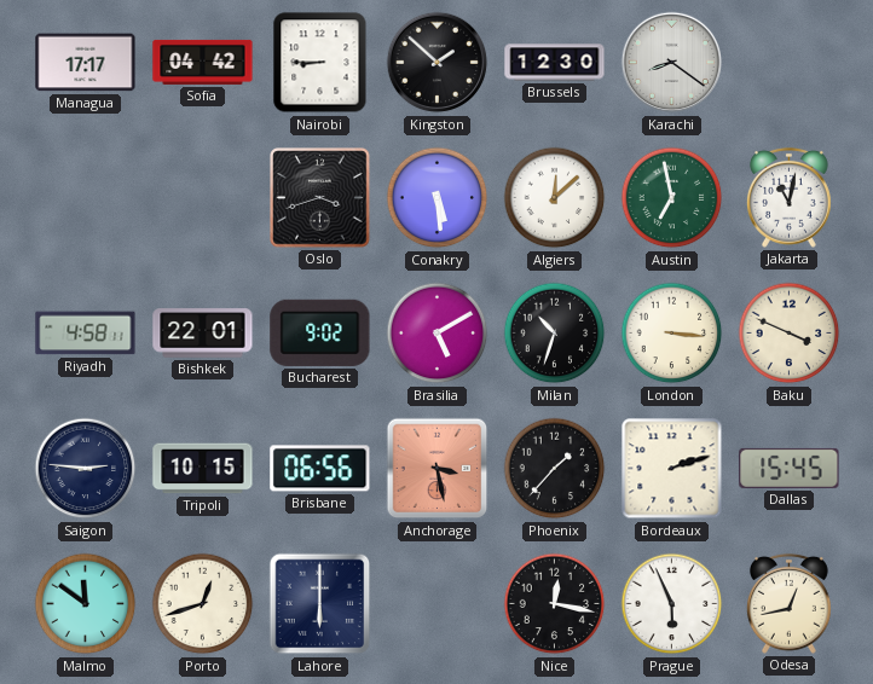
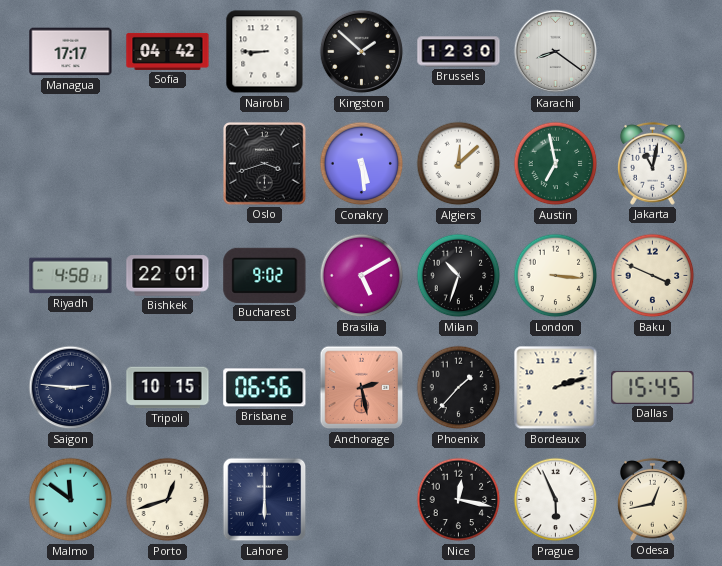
Anchorage: 3:28 -> 2:28
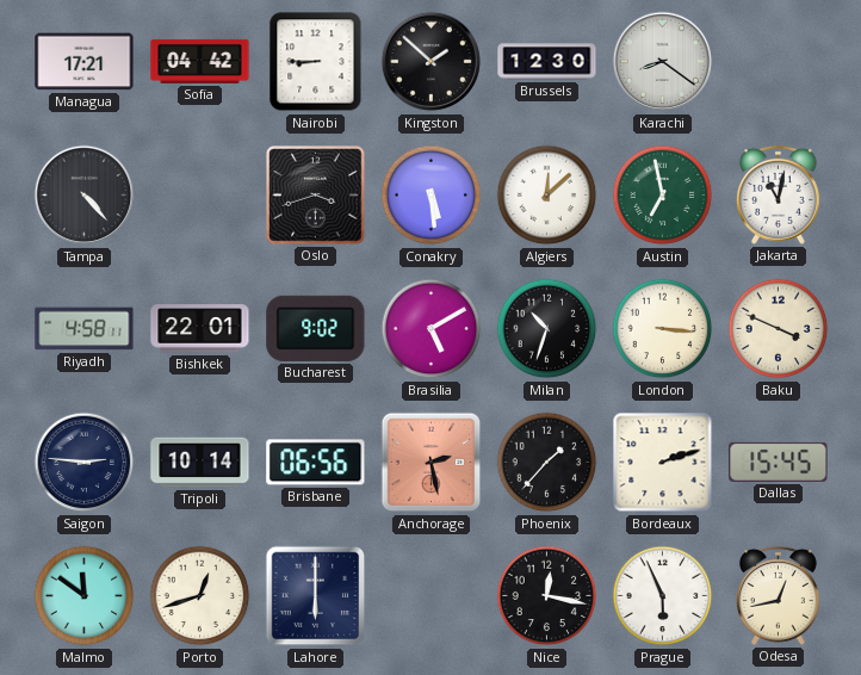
Managua: 17:17 -> 17:21
Tampa: none -> 4:23
Tripoli: 10:15 -> 10:14
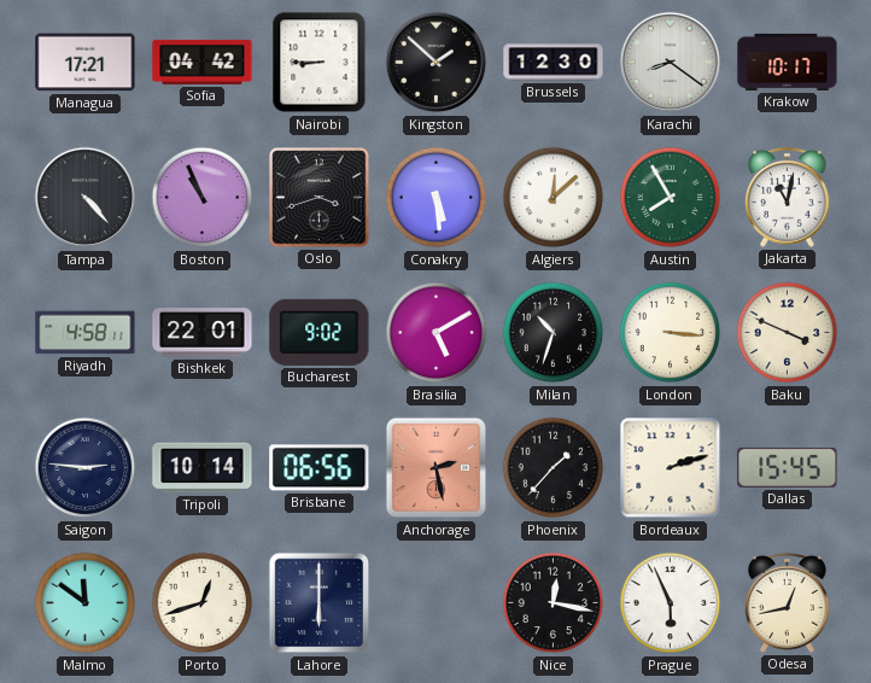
Krakow: none -> 10:17
Boston: none -> 10:56
Austin: 6:58 -> 7:55
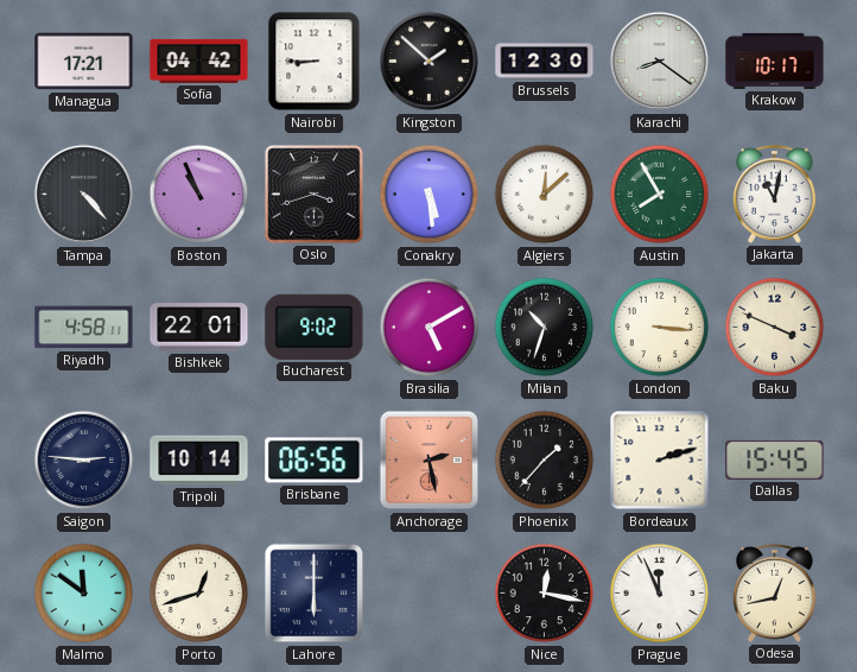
Prague: 5:56 -> 11:56
